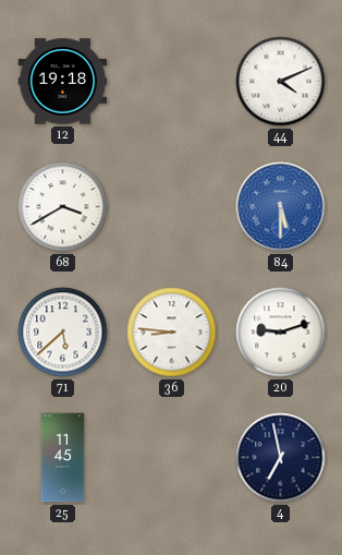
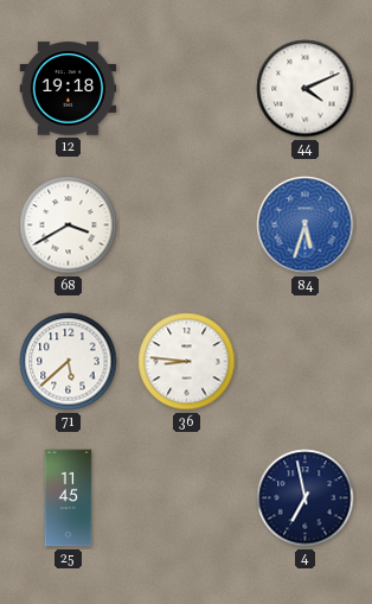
84: 5:30 -> 5:33
20: 9:12 -> none
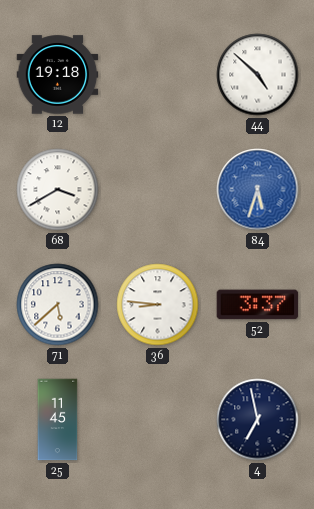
44: 4:11 -> 4:52
52: none -> 3:37
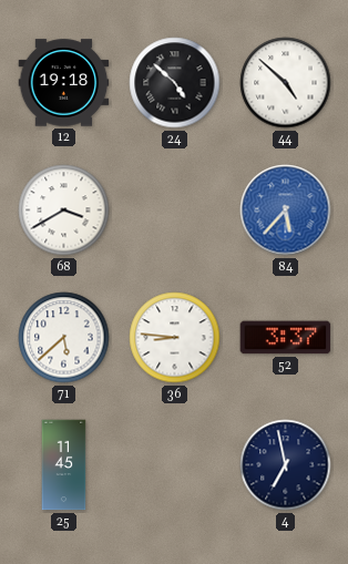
24: none -> 4:52
84: 5:33 -> 5:37
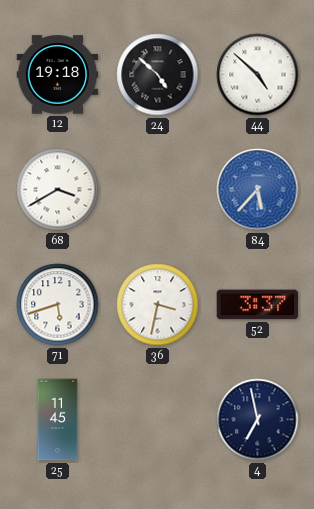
71: 5:38 -> 5:42
36: 8:46 -> 3:32
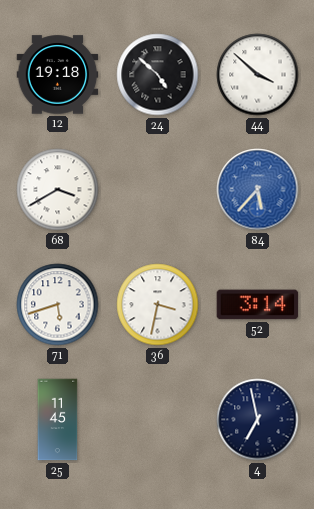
44: 4:52 -> 3:52
52: 3:37 -> 3:14
